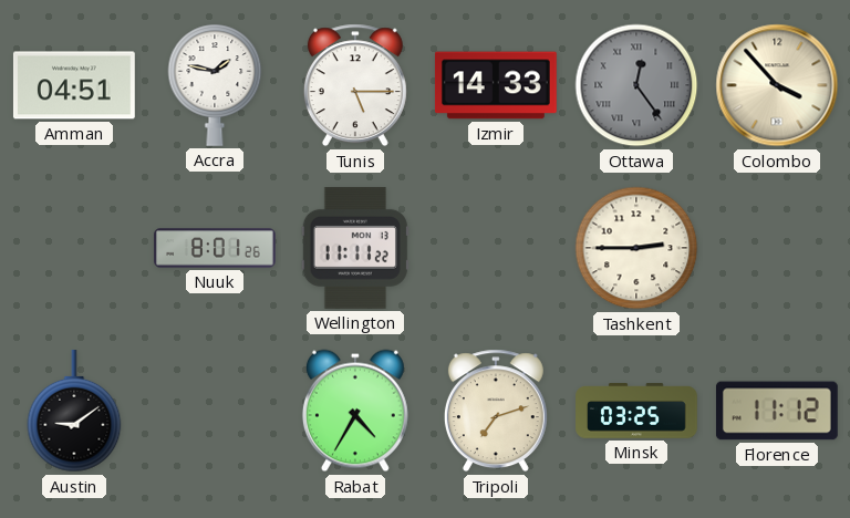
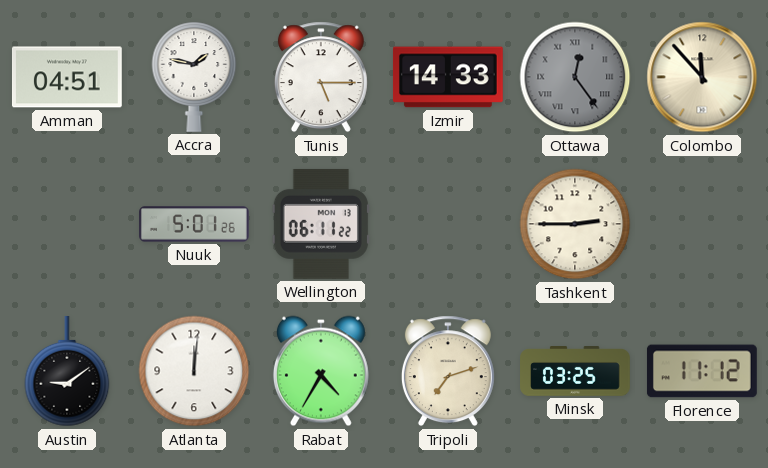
Colombo: 3:53 -> 11:53
Nuuk: 8:01 -> 5:01
Wellington: 11:11 -> 06:11
Atlanta: none -> 12:01
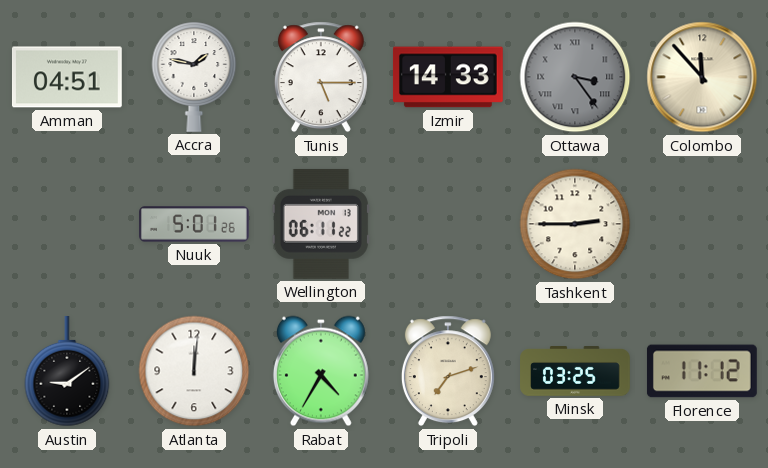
Ottawa: 12:24 -> 3:24
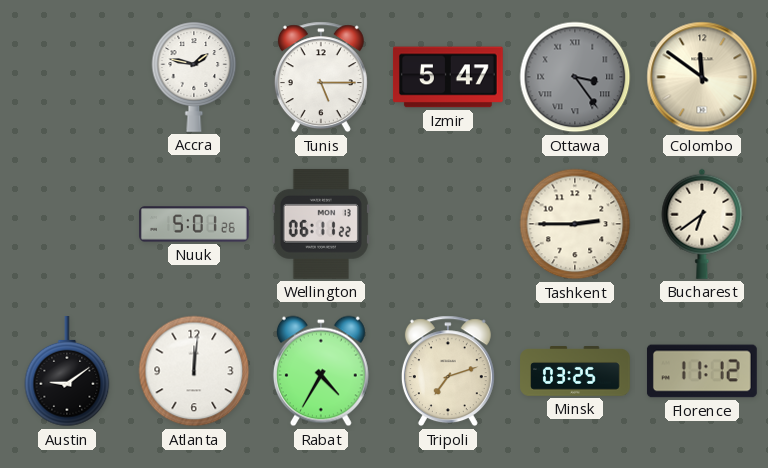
Amman: 04:51 -> none
Izmir: 14:33 -> 5:47
Colombo: 11:53 -> 11:51
Bucharest: none -> 6:39
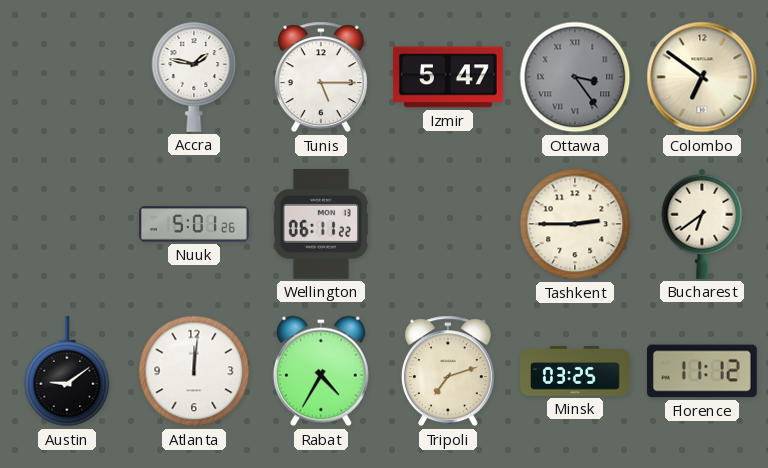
Colombo: 11:51 -> 6:51
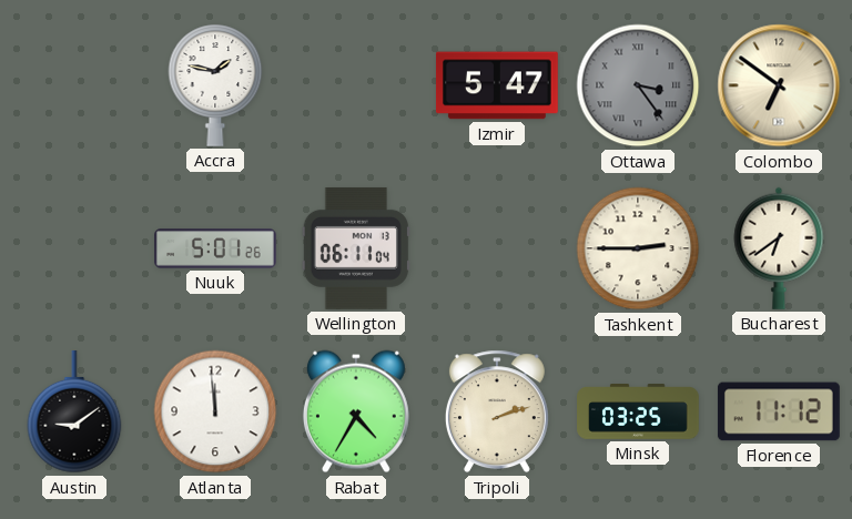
Tunis: 5:15 -> none
Wellington: 06:11:22 -> 06:11:04
Atlanta: 12:01 -> 11:59
Tripoli: 7:12 -> 2:12
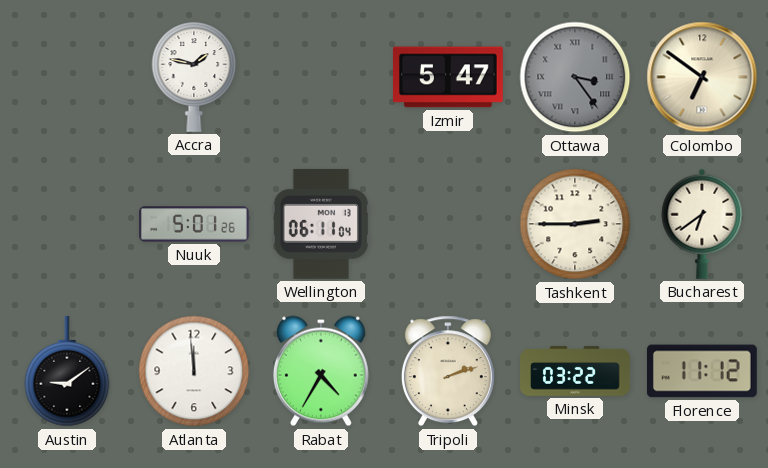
Minsk: 03:25 -> 03:22
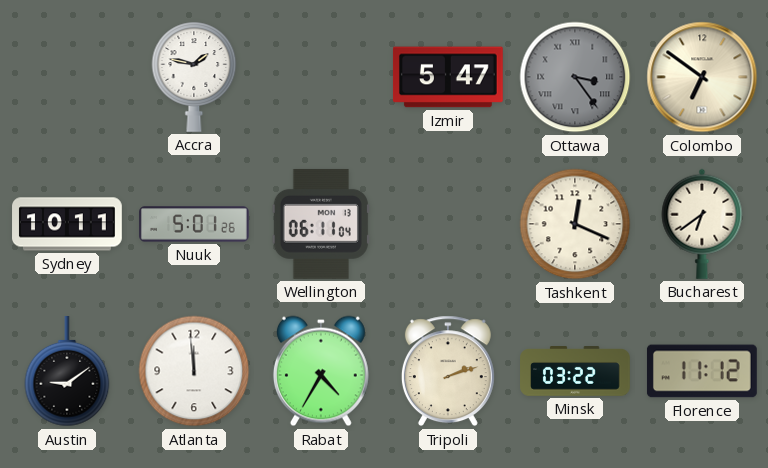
Sydney: none -> 10:11
Tashkent: 2:45 -> 12:19
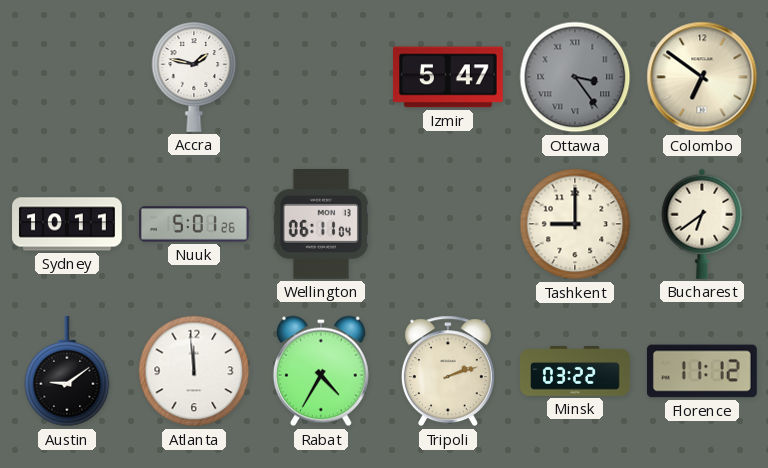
Tashkent: 12:19 -> 9:00
